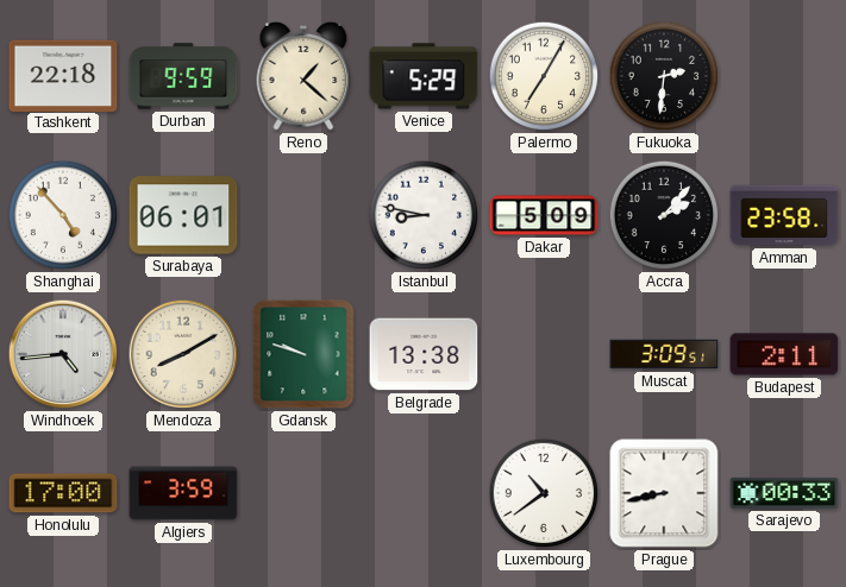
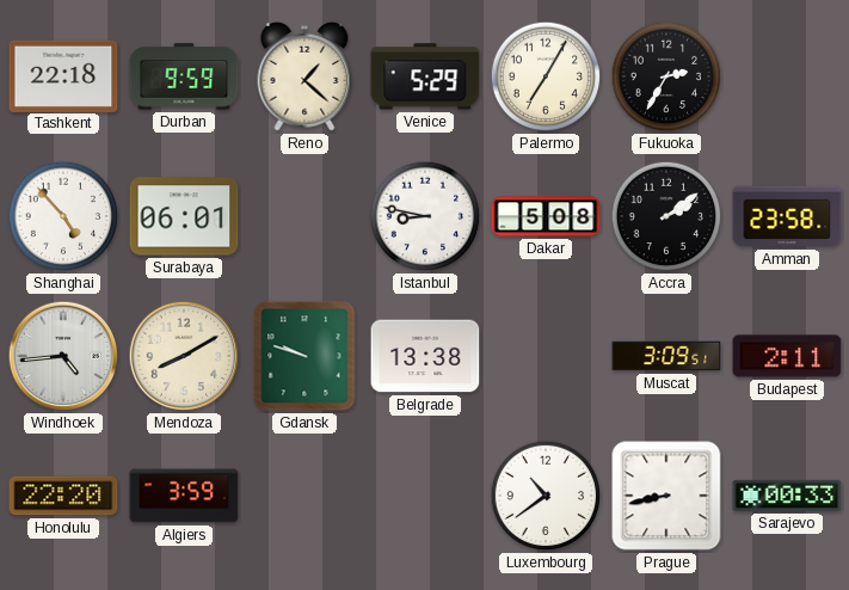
Fukuoka: 2:31 -> 2:35
Dakar: 5:09 -> 5:08
Accra: 2:07 -> 2:09
Honolulu: 17:00 -> 22:20
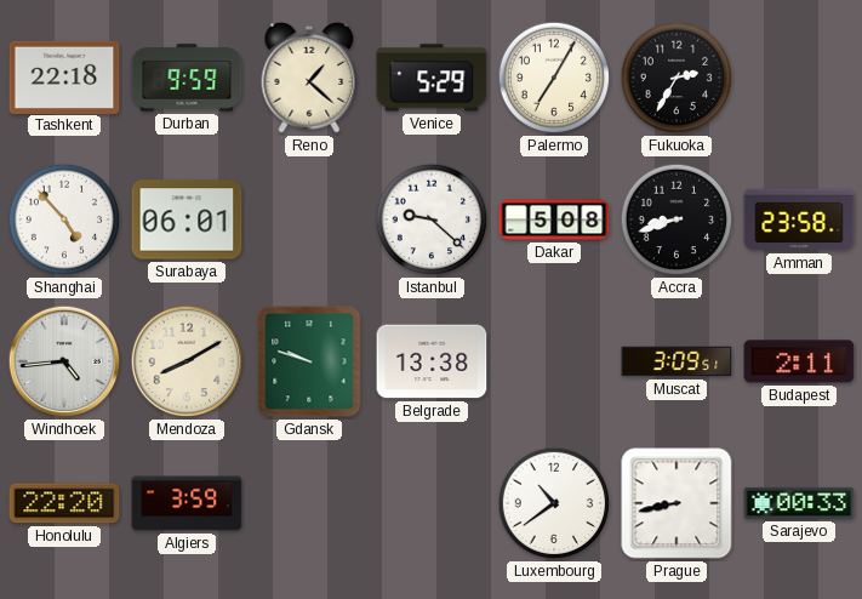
Istanbul: 8:47 -> 9:22
Accra: 2:09 -> 8:42
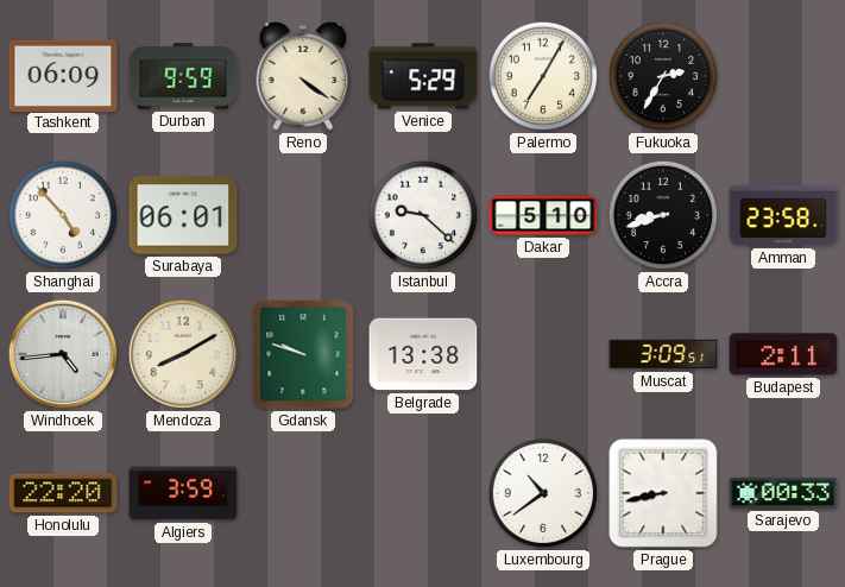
Tashkent: 22:18 -> 06:09
Reno: 1:22 -> 4:21
Dakar: 5:08 -> 5:10
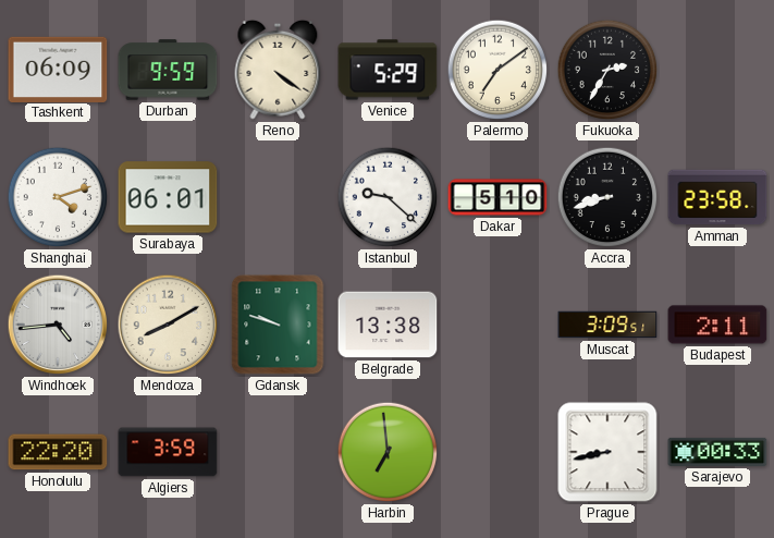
Palermo: 7:05 -> 7:09
Shanghai: 4:53 -> 4:12
Harbin: none -> 6:59
Luxembourg: 10:39 -> none
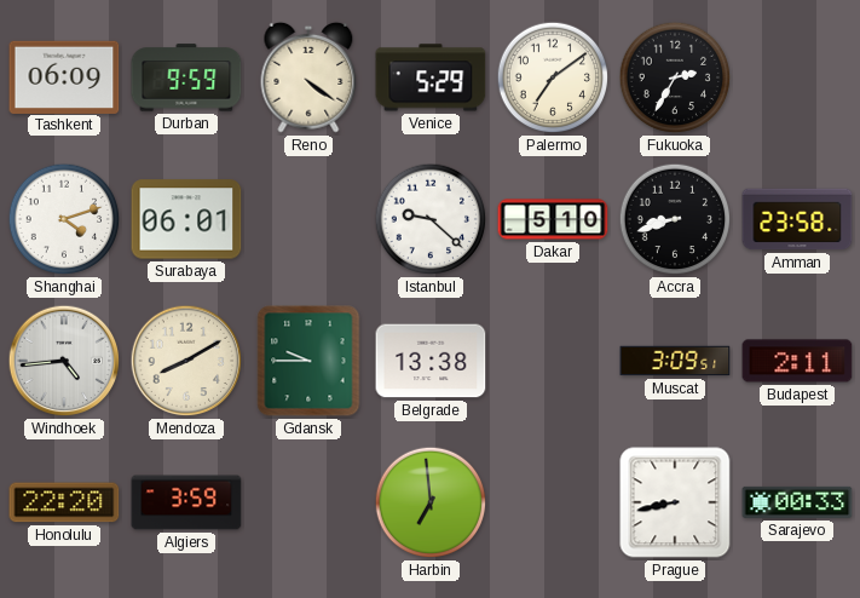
Gdansk: 9:48 -> 9:45
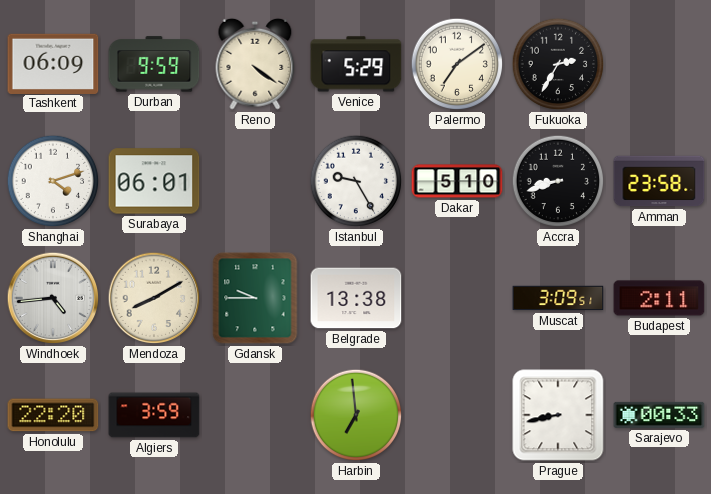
Istanbul: 9:22 -> 9:25
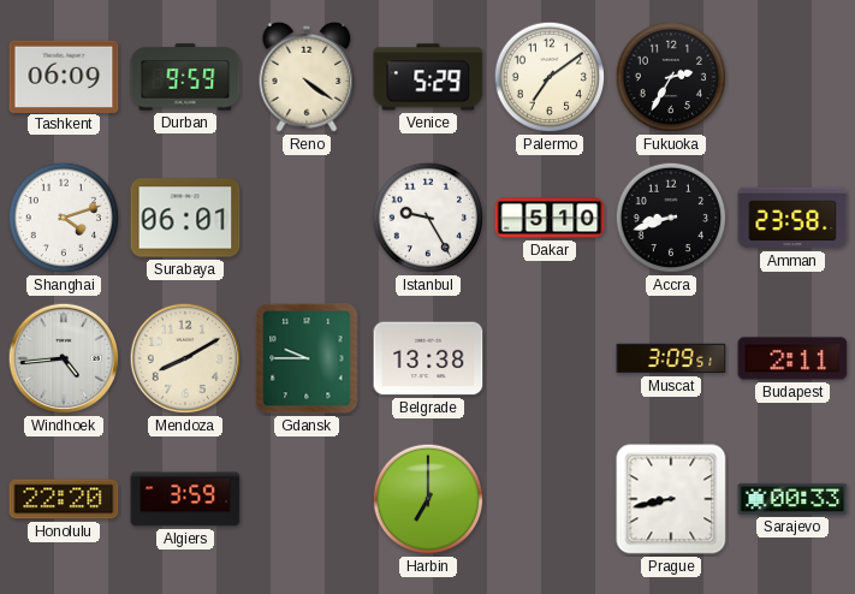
Harbin: 6:59 -> 7:00
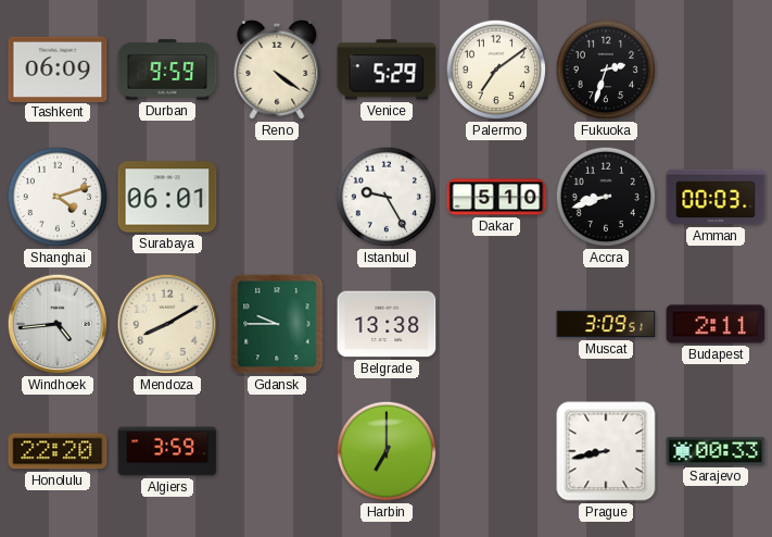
Fukuoka: 2:35 -> 2:33
Amman: 23:58 -> 00:03
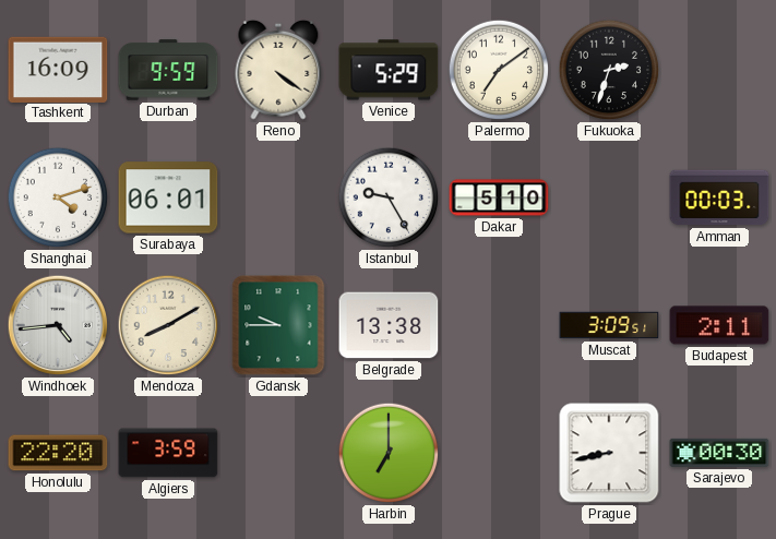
Tashkent: 06:09 -> 16:09
Accra: 8:42 -> none
Sarajevo: 00:33 -> 00:30
